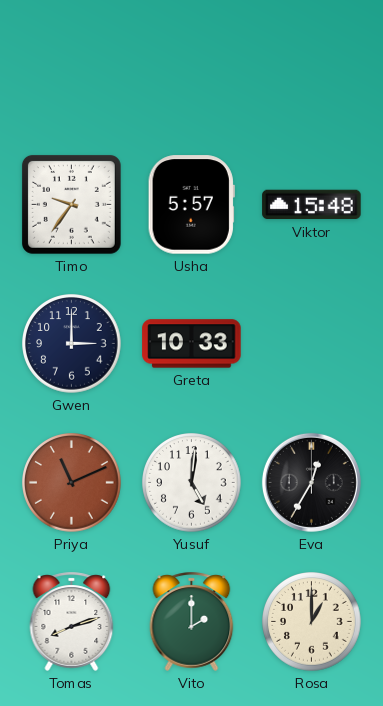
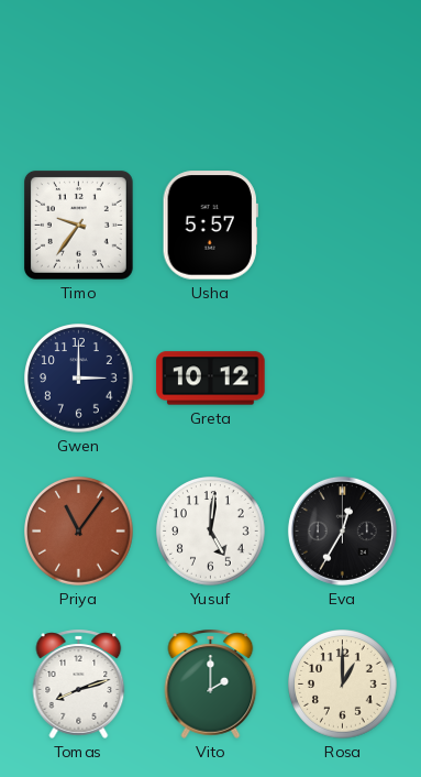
Viktor: 15:48 -> none
Greta: 10:33 -> 10:12
Priya: 11:11 -> 11:06
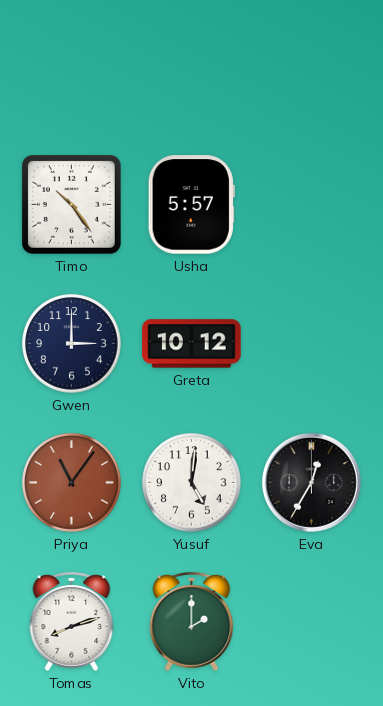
Timo: 9:36 -> 10:24
Rosa: 1:00 -> none
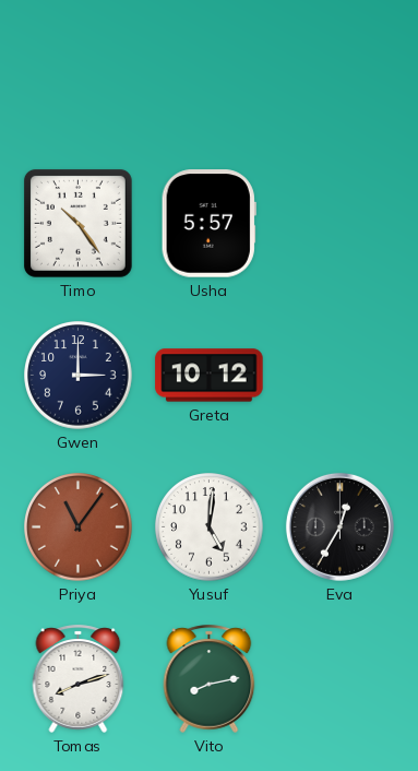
Vito: 2:00 -> 8:13
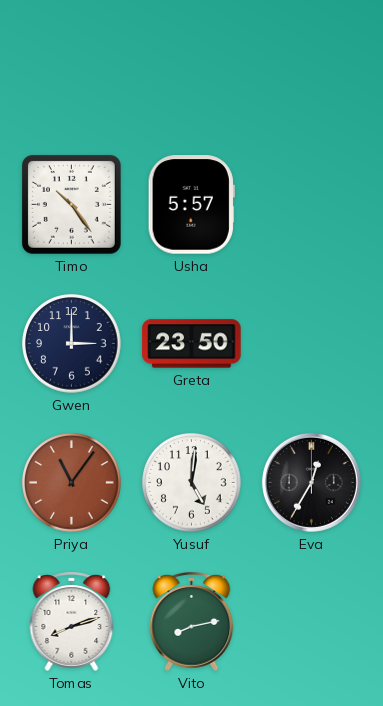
Greta: 10:12 -> 23:50
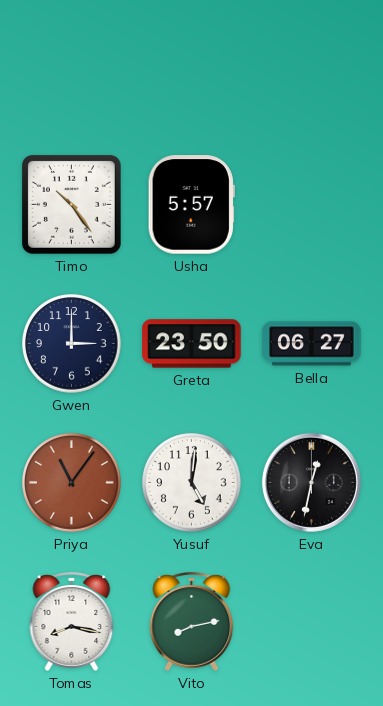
Bella: none -> 06:27
Eva: 12:35 -> 12:32
Tomas: 8:12 -> 8:17
